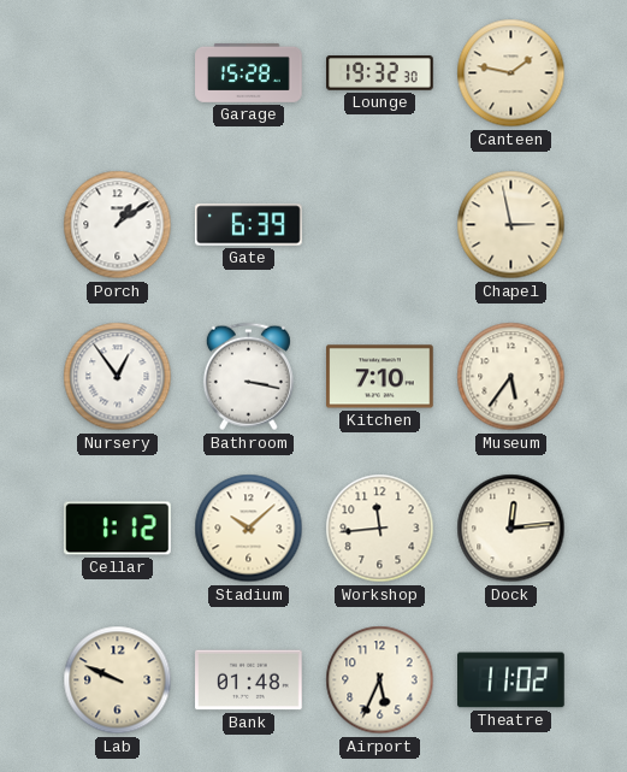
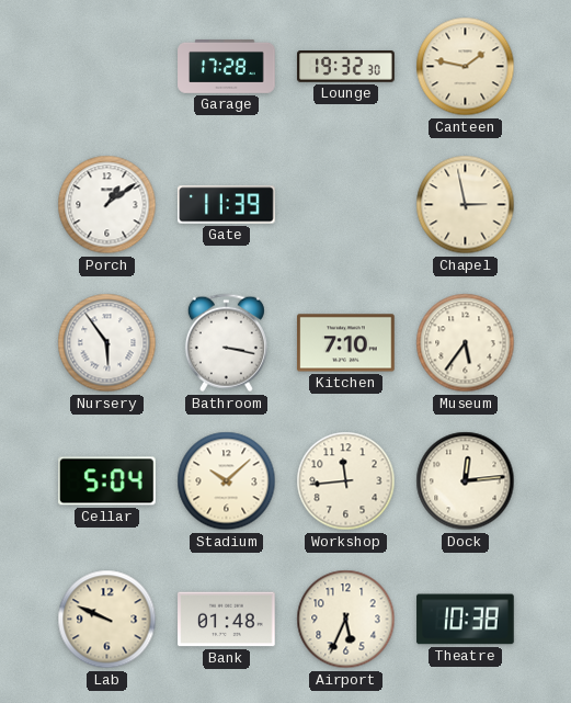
Garage: 15:28 -> 17:28
Gate: 6:39 -> 11:39
Nursery: 12:54 -> 5:54
Cellar: 1:12 -> 5:04
Theatre: 11:02 -> 10:38
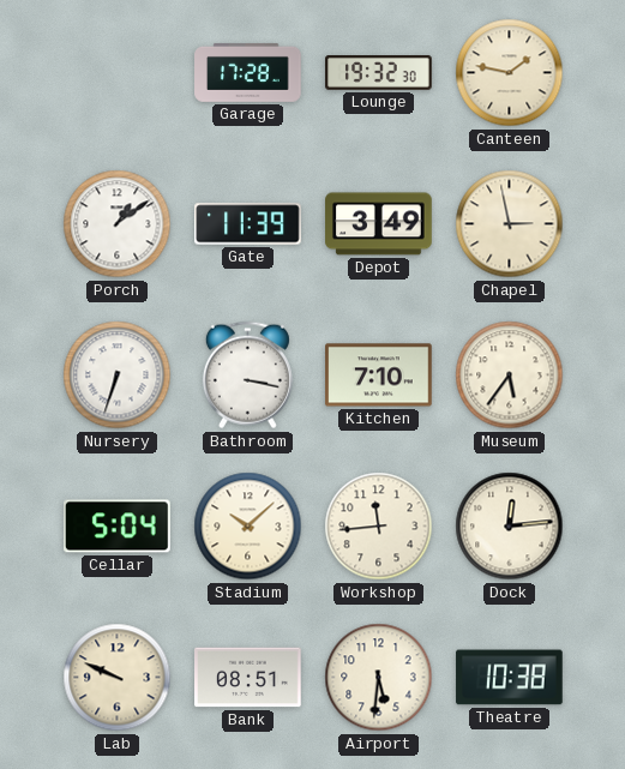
Depot: none -> 3:49
Nursery: 5:54 -> 6:33
Bank: 01:48 -> 08:51
Airport: 5:34 -> 5:31
